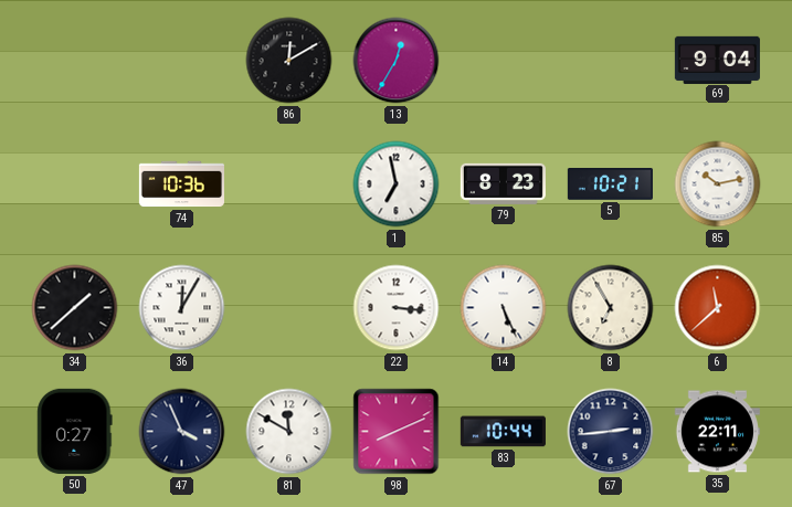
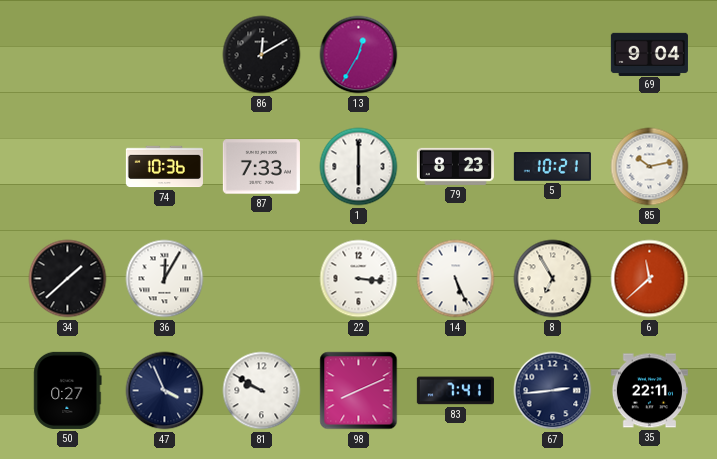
87: none -> 7:33
1: 6:58 -> 6:00
81: 11:50 -> 9:50
83: 10:44 -> 7:41
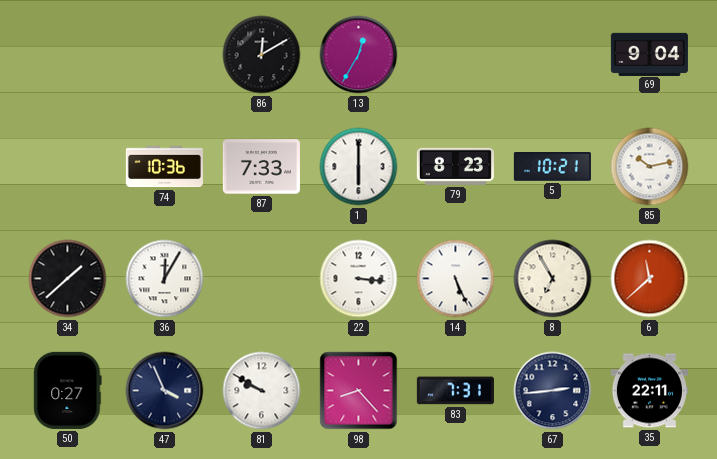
98: 8:11 -> 8:23
83: 7:41 -> 7:31
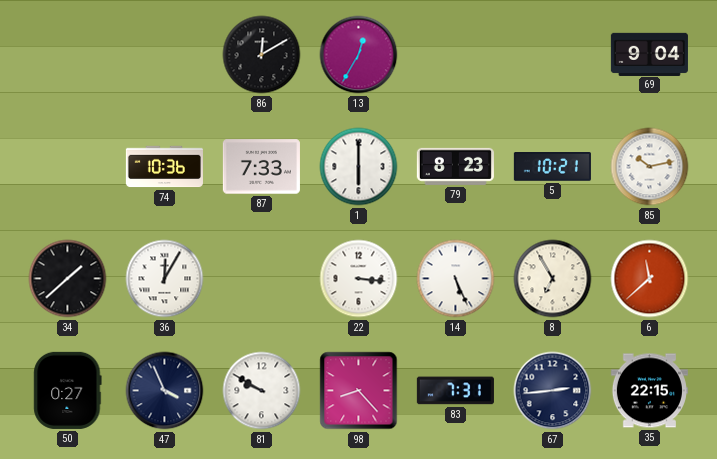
35: 22:11 -> 22:15
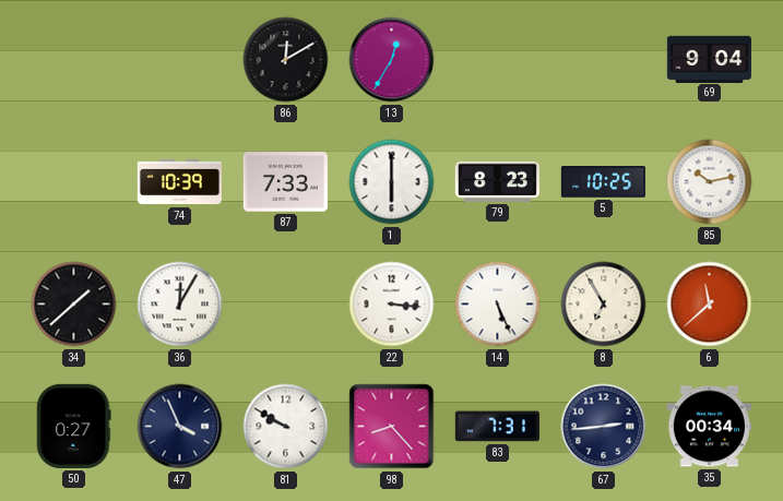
74: 10:36 -> 10:39
5: 10:21 -> 10:25
35: 22:15 -> 00:34
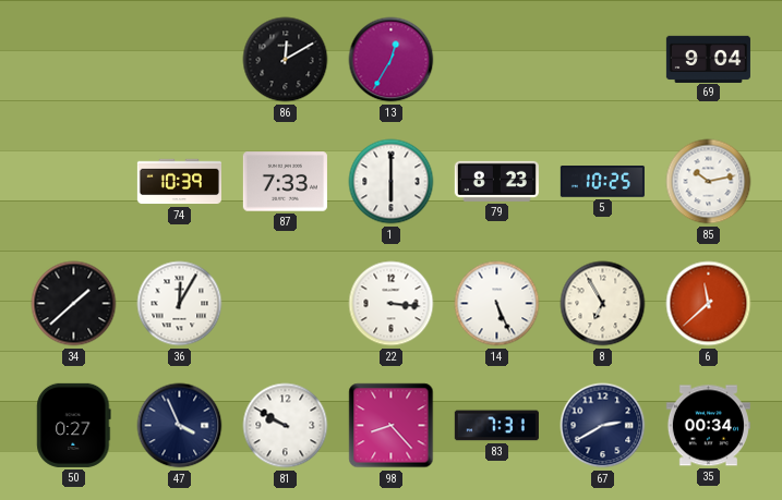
67: 2:44 -> 2:40
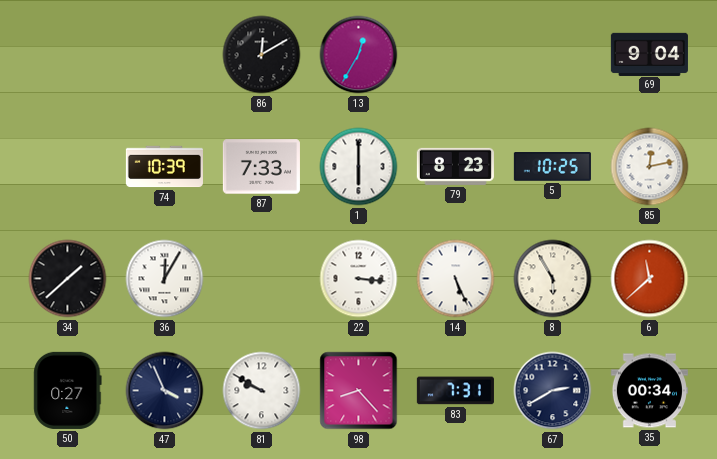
85: 10:13 -> 12:13
8: 6:55 -> 5:55
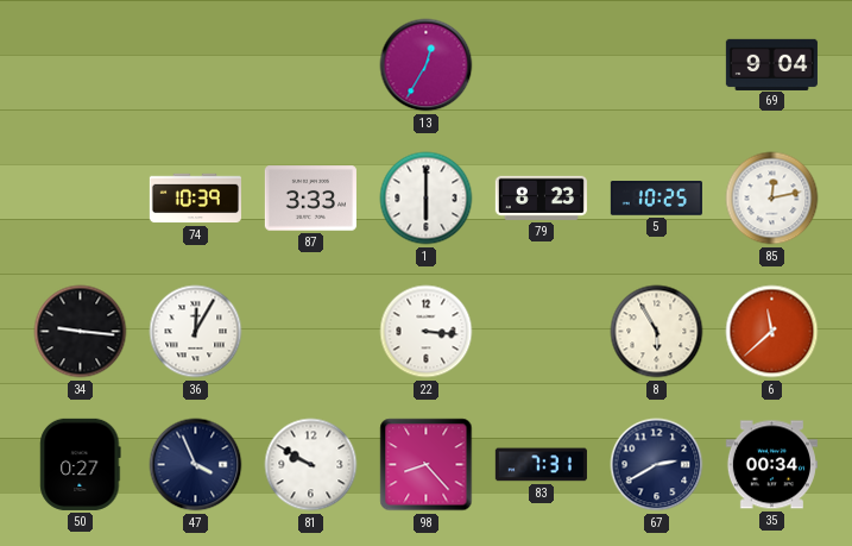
86: 12:10 -> none
87: 7:33 -> 3:33
34: 1:38 -> 9:16
14: 5:26 -> none
